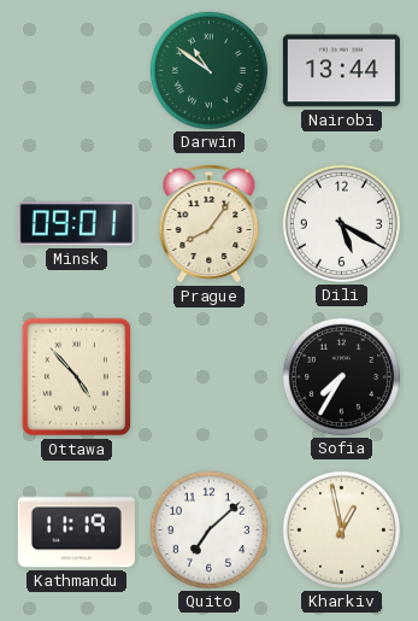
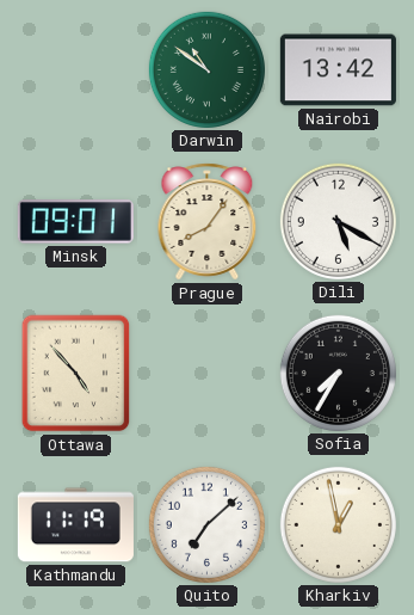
Nairobi: 13:44 -> 13:42
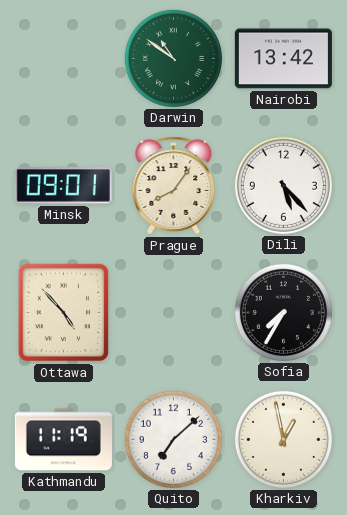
Dili: 5:20 -> 5:23
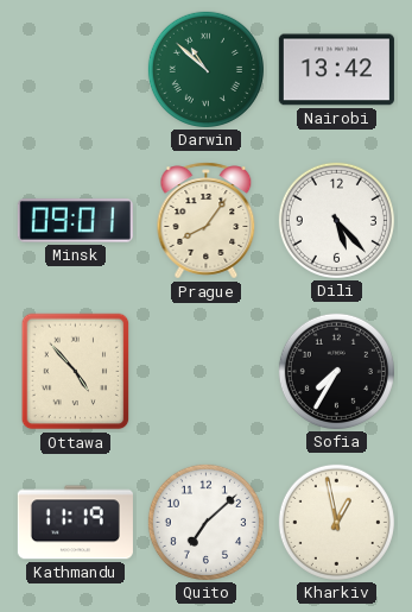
Darwin: 10:51 -> 10:52
